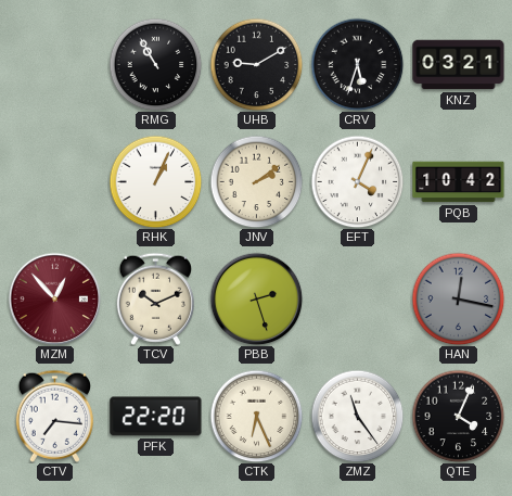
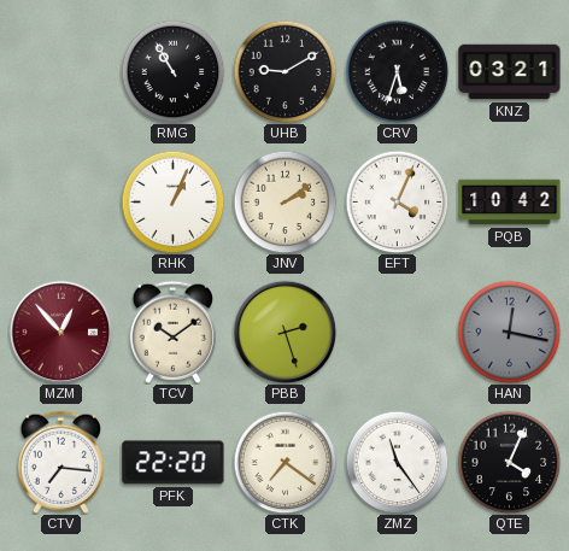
TCV: 10:11 -> 10:09
CTK: 6:26 -> 7:21
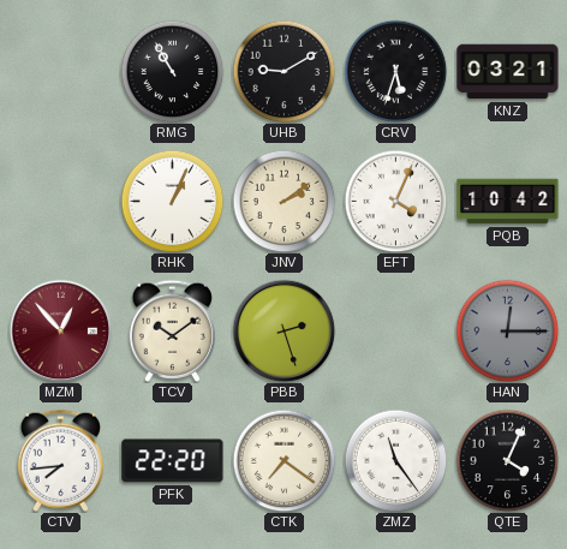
HAN: 12:17 -> 12:15
CTV: 7:16 -> 7:44
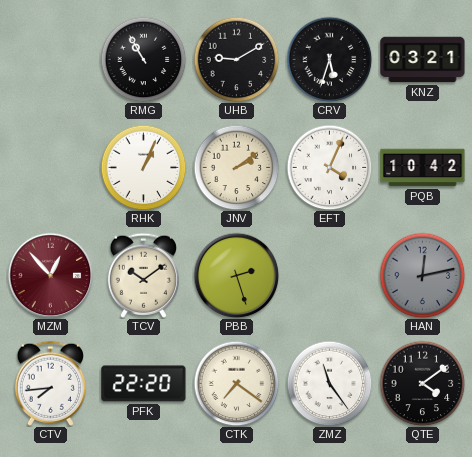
HAN: 12:15 -> 12:13
QTE: 4:04 -> 4:09
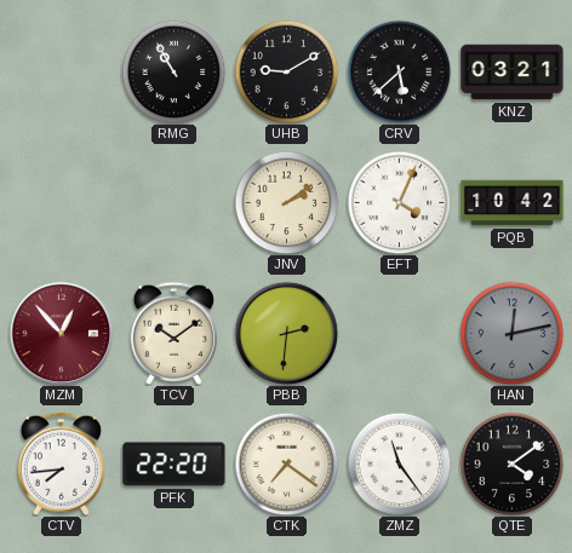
CRV: 5:33 -> 5:38
RHK: 1:04 -> none
PBB: 2:27 -> 2:31
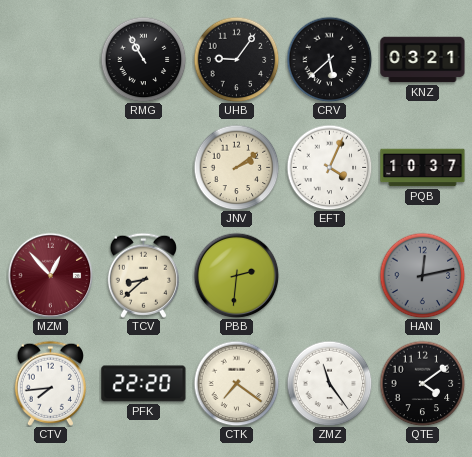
UHB: 9:10 -> 9:06
PQB: 10:42 -> 10:37
TCV: 10:09 -> 8:38
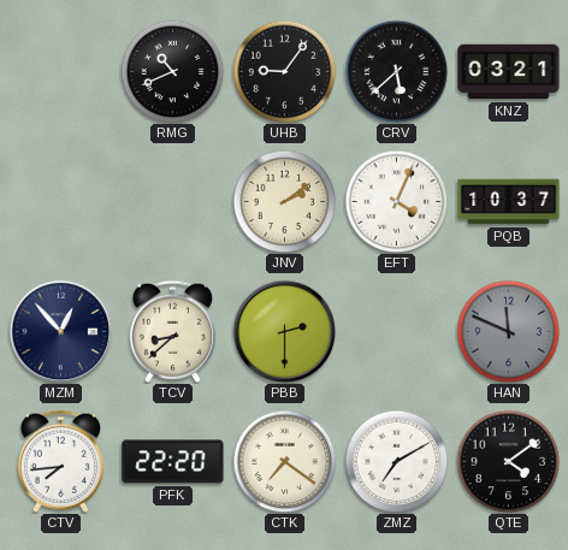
RMG: 10:55 -> 10:41
MZM dial: burgundy -> navy
PBB: 2:31 -> 2:30
HAN: 12:13 -> 11:49
ZMZ: 11:24 -> 7:10
